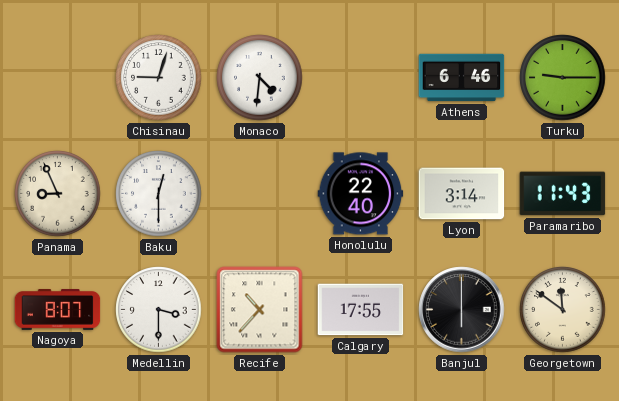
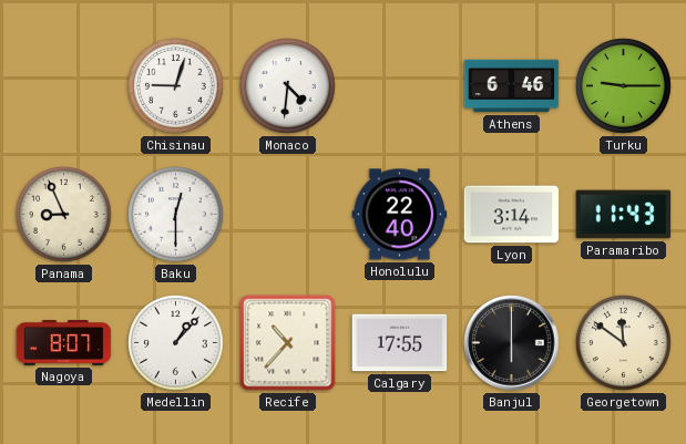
Medellin: 3:30 -> 1:07
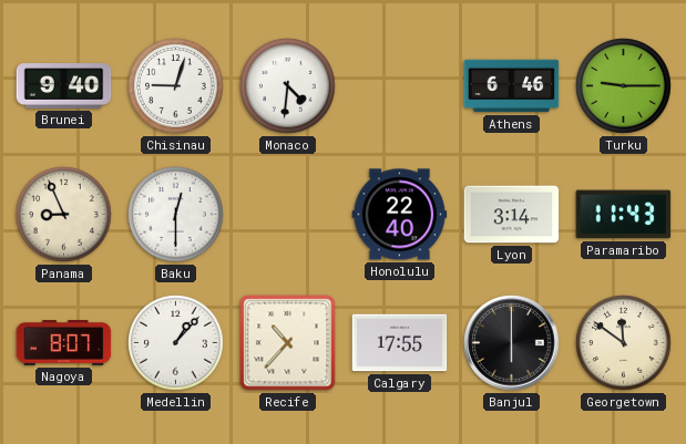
Brunei: none -> 9:40
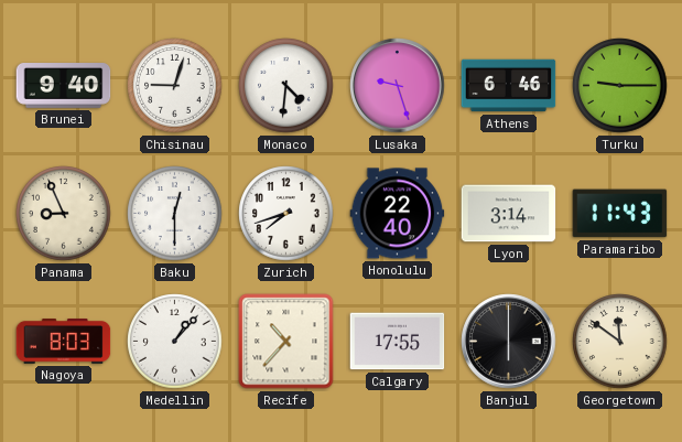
Lusaka: none -> 9:27
Zurich: none -> 7:42
Nagoya: 8:07 -> 8:03
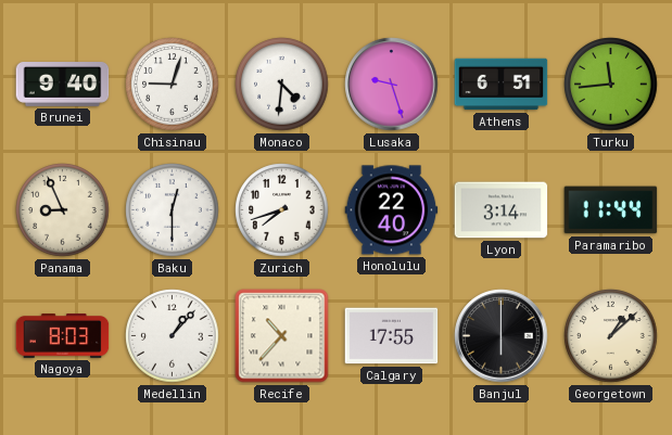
Athens: 6:46 -> 6:51
Turku: 9:15 -> 11:44
Paramaribo: 11:43 -> 11:44
Georgetown: 11:51 -> 1:08
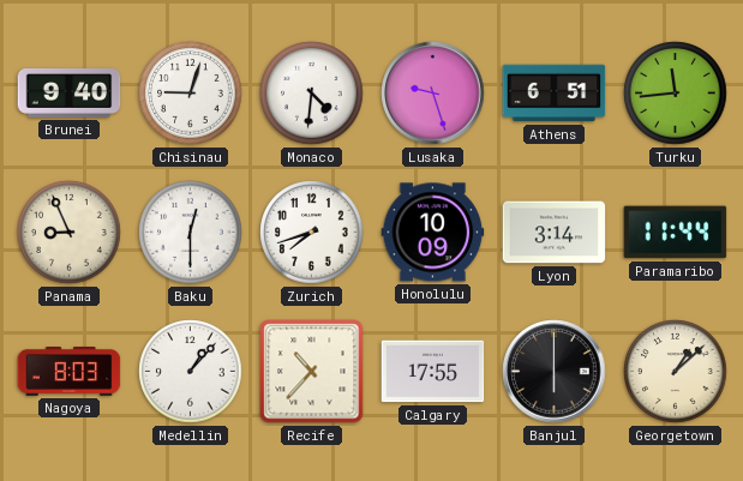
Honolulu: 22:40 -> 10:09
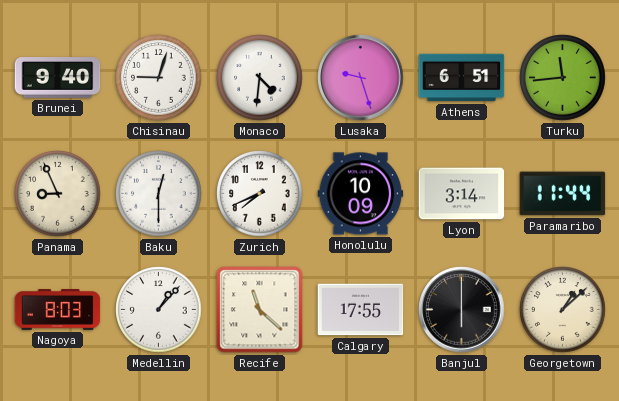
Zurich: 7:42 -> 7:41
Recife: 10:37 -> 11:22
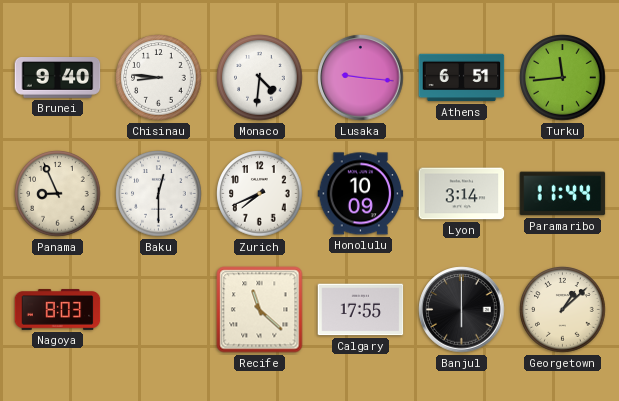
Chisinau: 9:03 -> 8:46
Lusaka: 9:27 -> 9:16
Medellin: 1:07 -> none
